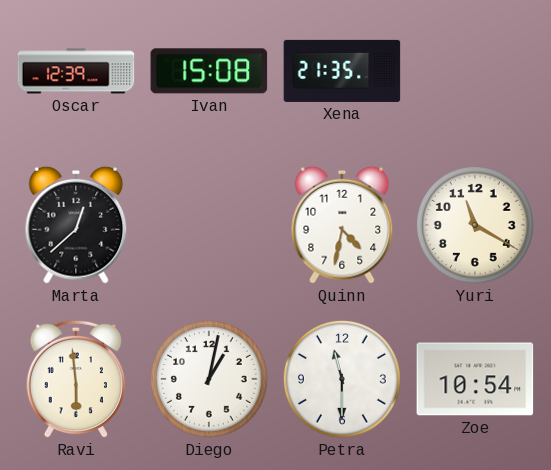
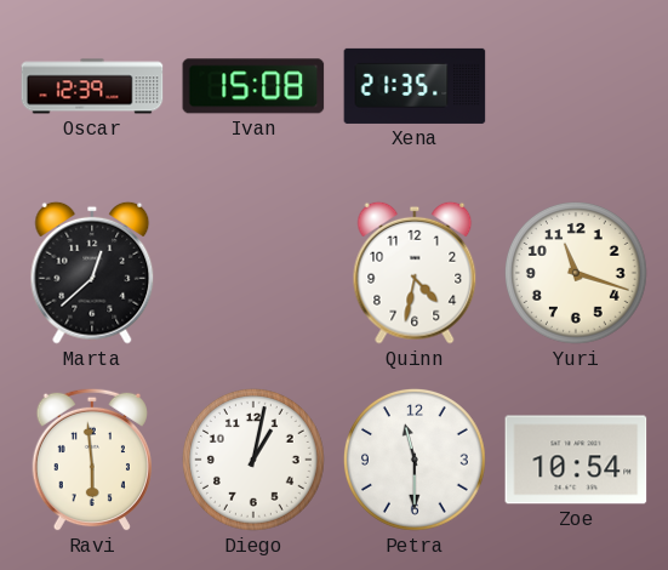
Yuri: 11:20 -> 11:18
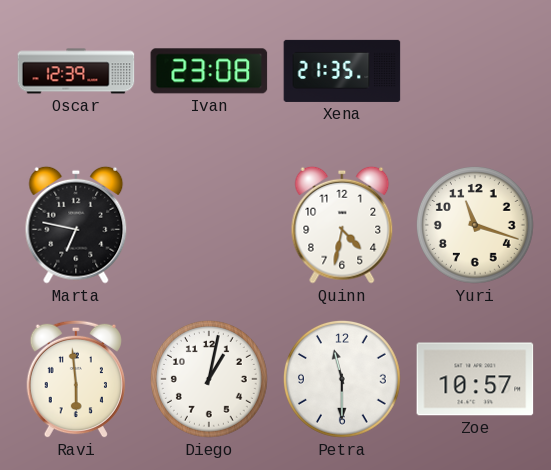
Ivan: 15:08 -> 23:08
Marta: 12:38 -> 6:47
Zoe: 10:54 -> 10:57
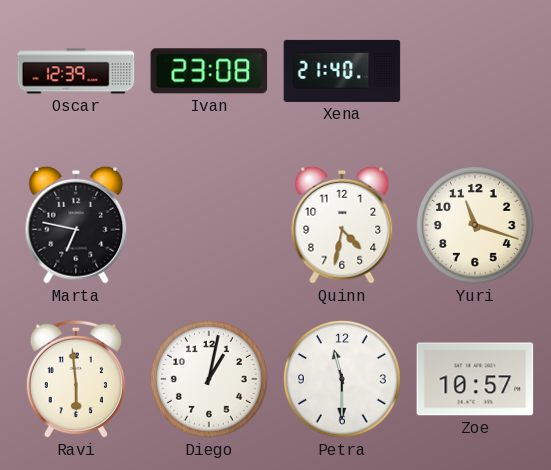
Xena: 21:35 -> 21:40
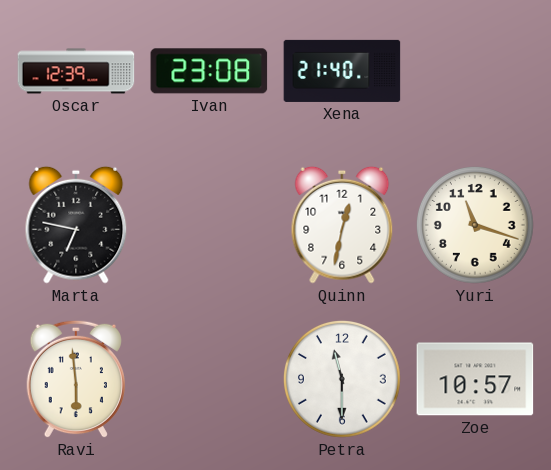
Quinn: 4:32 -> 12:32
Diego: 1:02 -> none
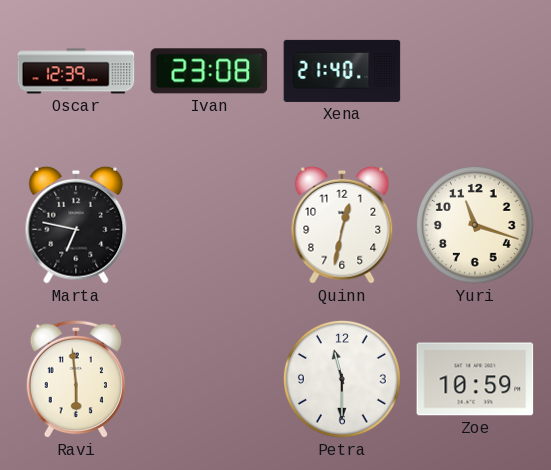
Zoe: 10:57 -> 10:59
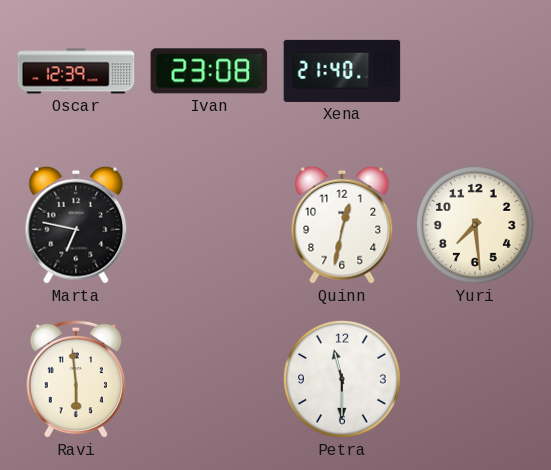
Yuri: 11:18 -> 7:29
Zoe: 10:59 -> none
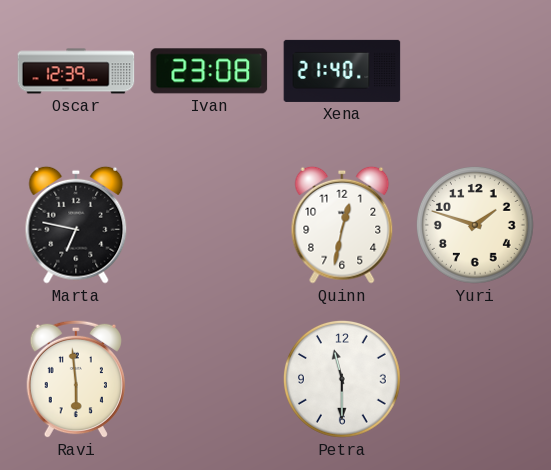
Yuri: 7:29 -> 1:48
